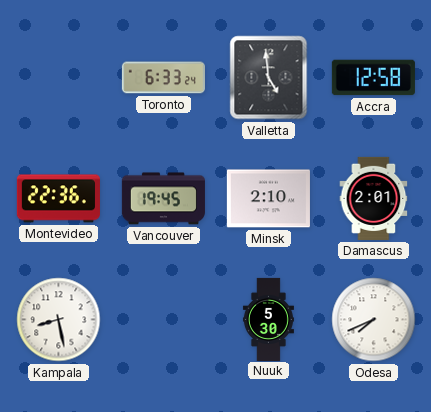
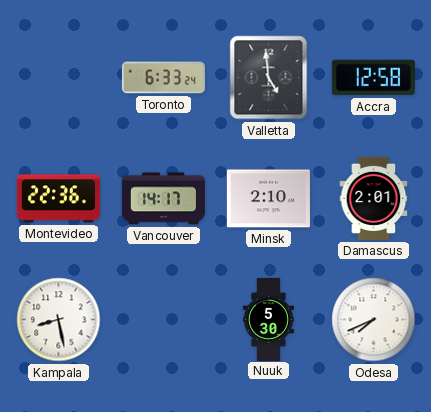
Vancouver: 19:45 -> 14:17
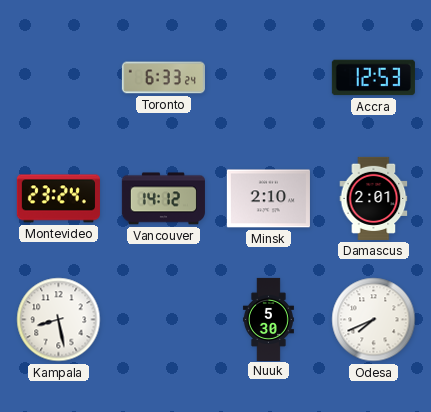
Valletta: 4:59 -> none
Accra: 12:58 -> 12:53
Montevideo: 22:36 -> 23:24
Vancouver: 14:17 -> 14:12
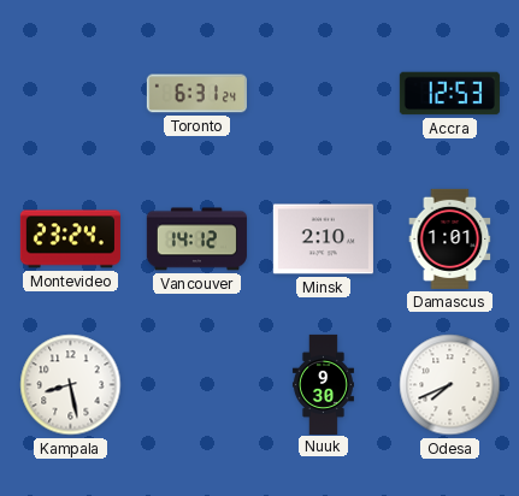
Toronto: 6:33 -> 6:31
Damascus: 2:01 -> 1:01
Nuuk: 5:30 -> 9:30
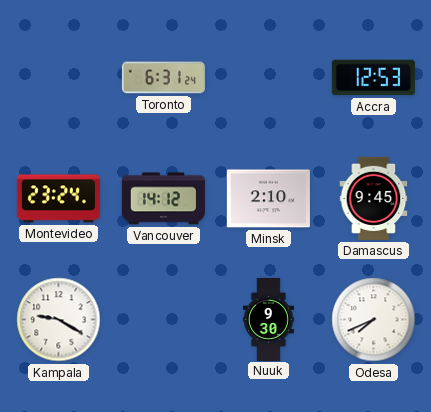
Damascus: 1:01 -> 9:45
Kampala: 8:28 -> 9:20
